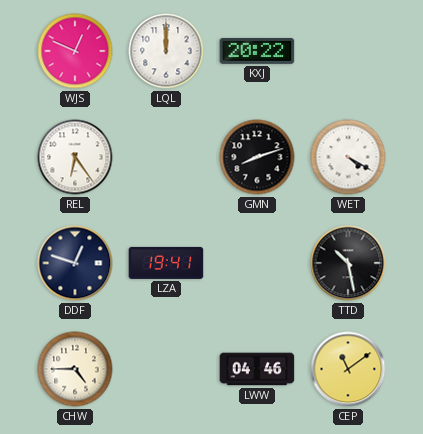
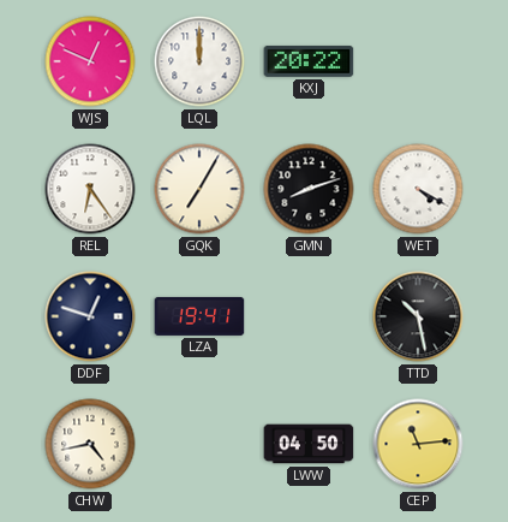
GQK: none -> 7:05
CHW: 4:45 -> 4:43
LWW: 04:46 -> 04:50
CEP: 11:09 -> 11:14
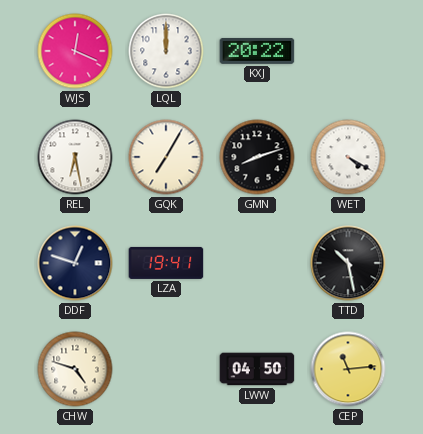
WJS: 12:49 -> 12:19
REL: 6:24 -> 6:28
CHW: 4:43 -> 4:48
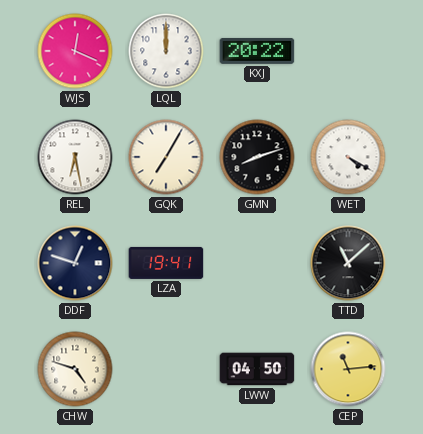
TTD: 10:28 -> 11:08
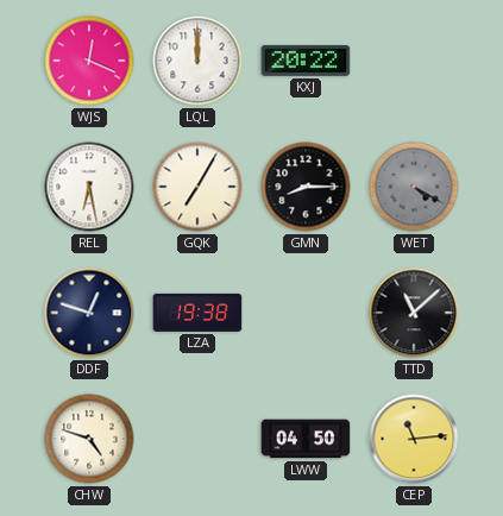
GMN: 8:12 -> 8:15
WET dial: white -> grey
LZA: 19:41 -> 19:38
